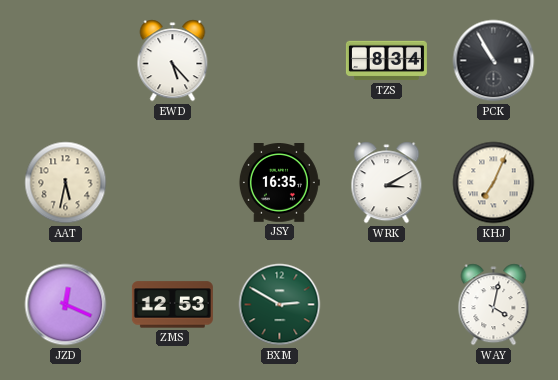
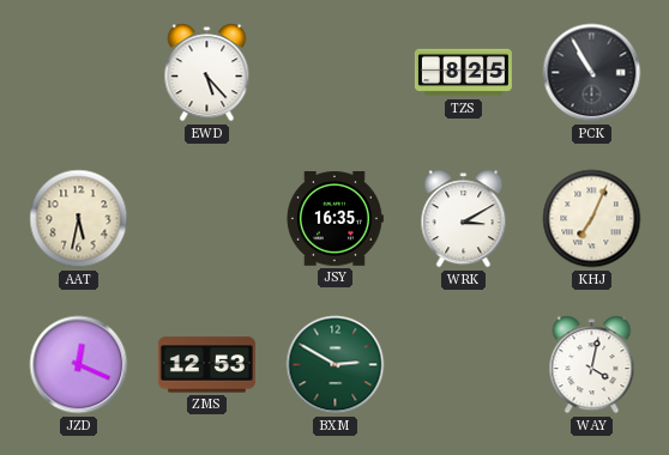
TZS: 8:34 -> 8:25
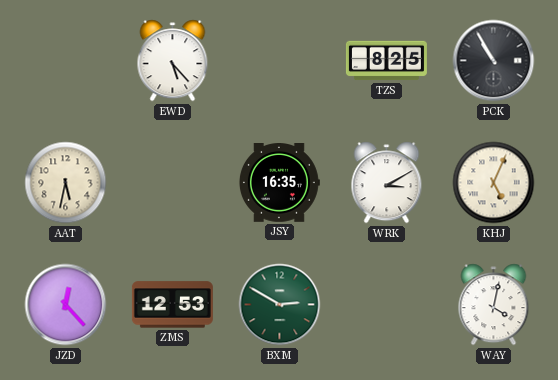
KHJ: 7:04 -> 5:04
JZD: 12:19 -> 12:23
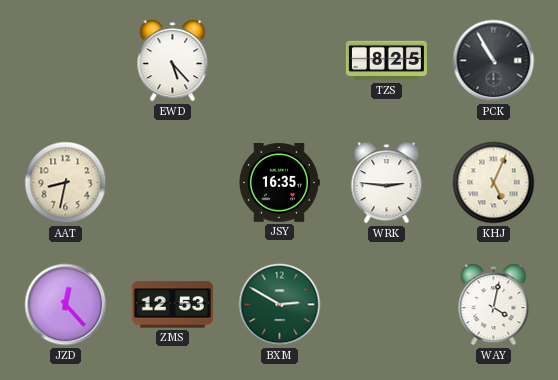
AAT: 5:32 -> 8:32
WRK: 3:10 -> 2:46
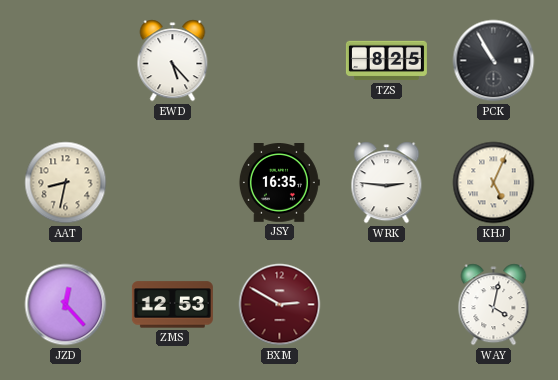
BXM dial: green -> burgundy
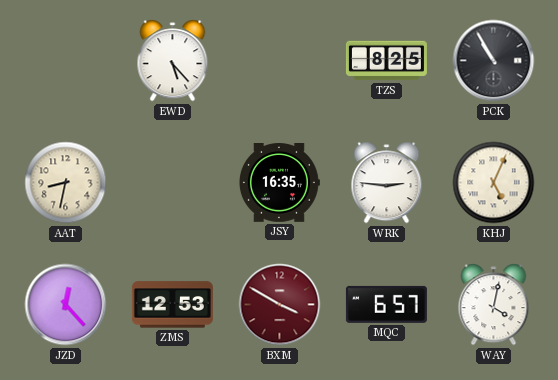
BXM: 2:50 -> 3:50
MQC: none -> 6:57
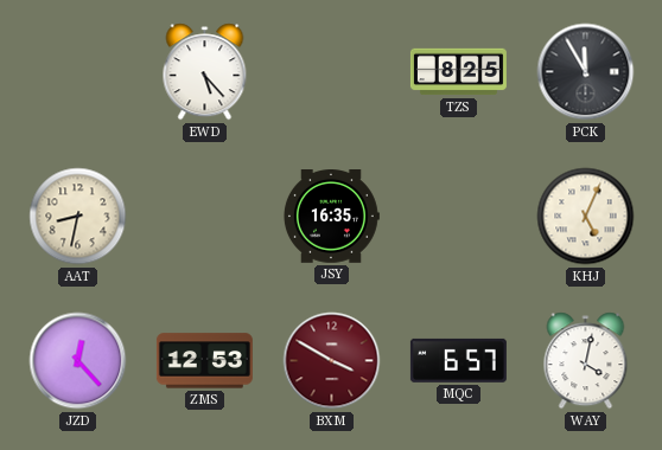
PCK: 10:55 -> 11:55
WRK: 2:46 -> none
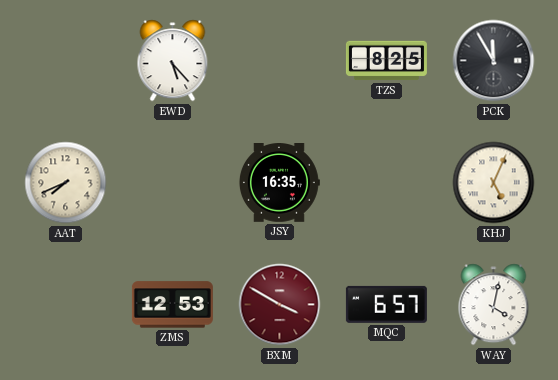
AAT: 8:32 -> 7:41
JZD: 12:23 -> none
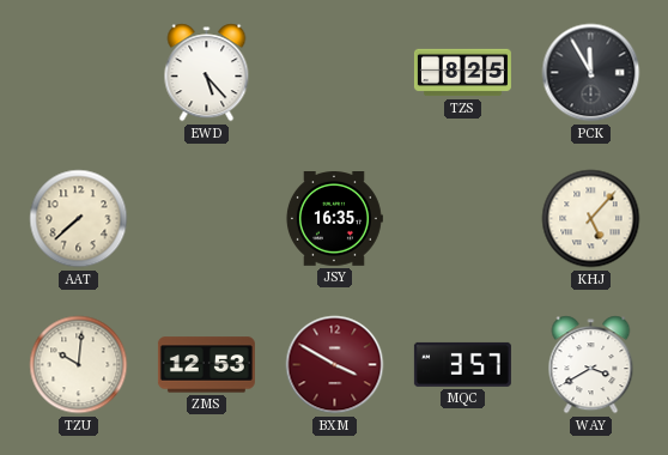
AAT: 7:41 -> 7:38
KHJ: 5:04 -> 5:07
TZU: none -> 10:01
MQC: 6:57 -> 3:57
WAY: 4:02 -> 3:40
